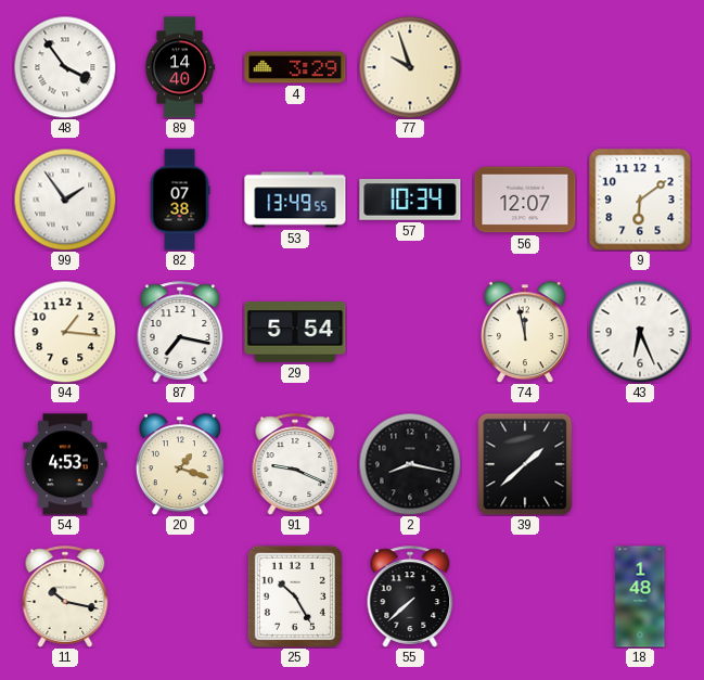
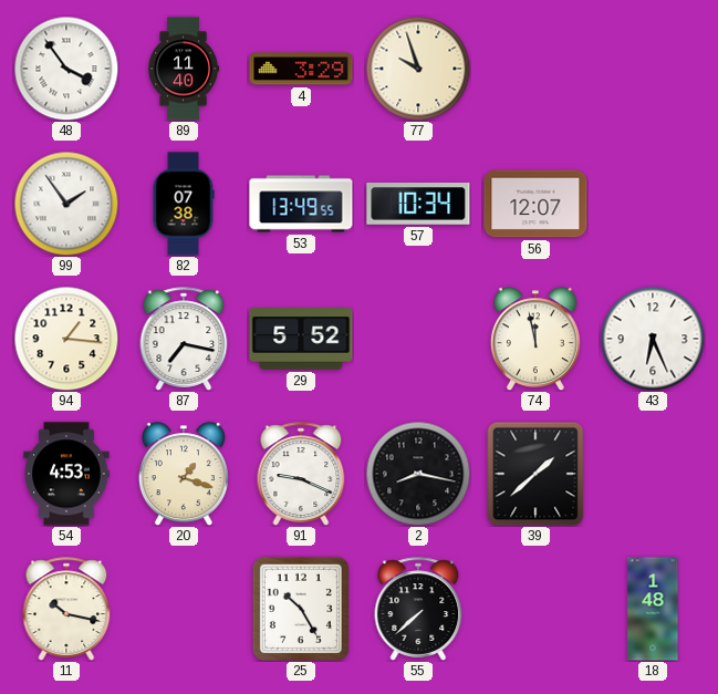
89: 14:40 -> 11:40
9: 6:09 -> none
29: 5:54 -> 5:52
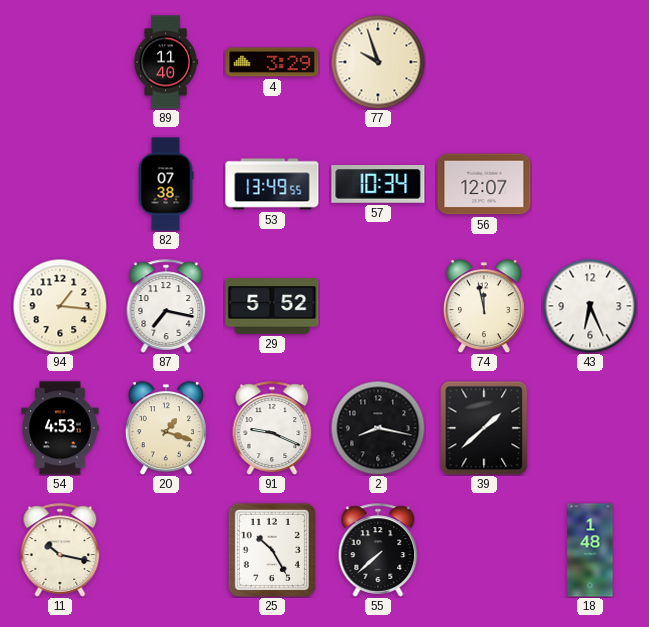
48: 3:54 -> none
99: 1:54 -> none
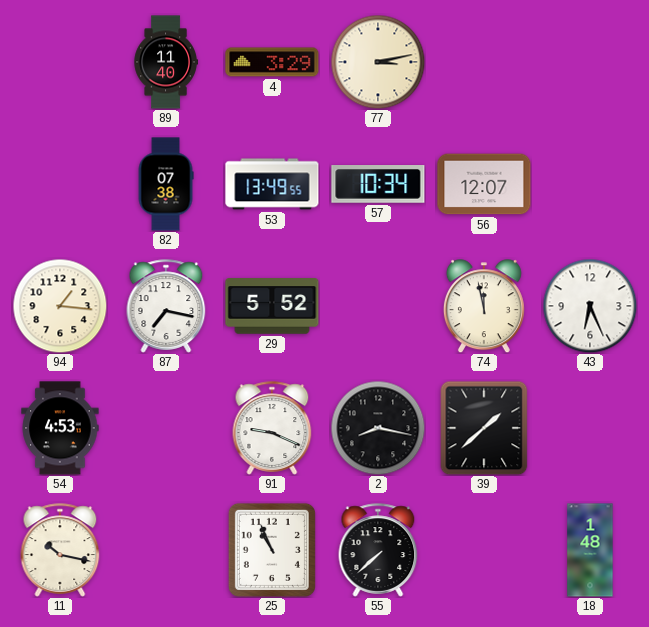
77: 9:57 -> 3:13
20: 1:18 -> none
25: 10:25 -> 10:56
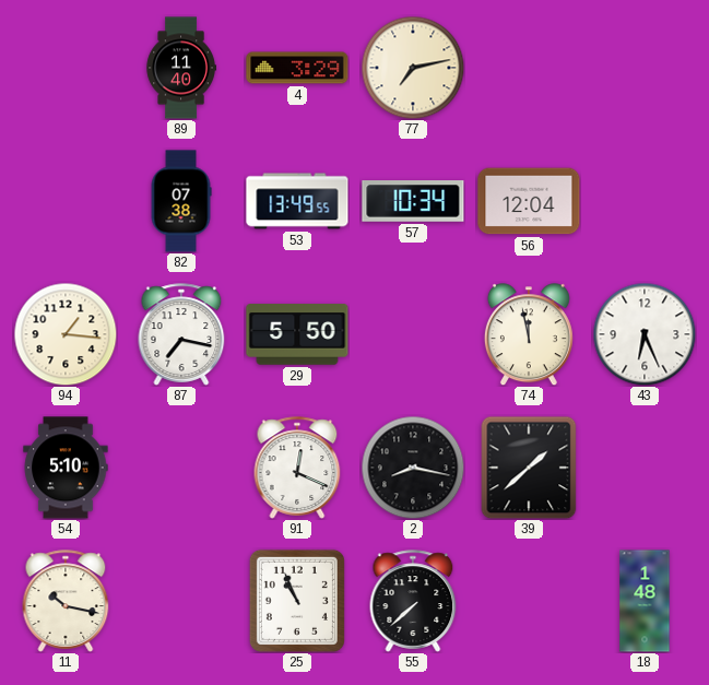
77: 3:13 -> 7:13
56: 12:07 -> 12:04
29: 5:52 -> 5:50
54: 4:53 -> 5:10
91: 9:19 -> 12:19
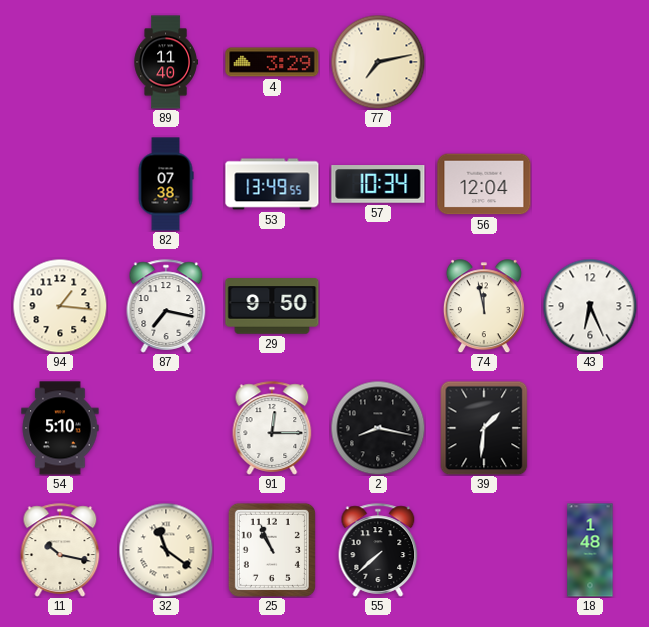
29: 5:50 -> 9:50
91: 12:19 -> 12:15
39: 1:38 -> 1:31
32: none -> 11:21
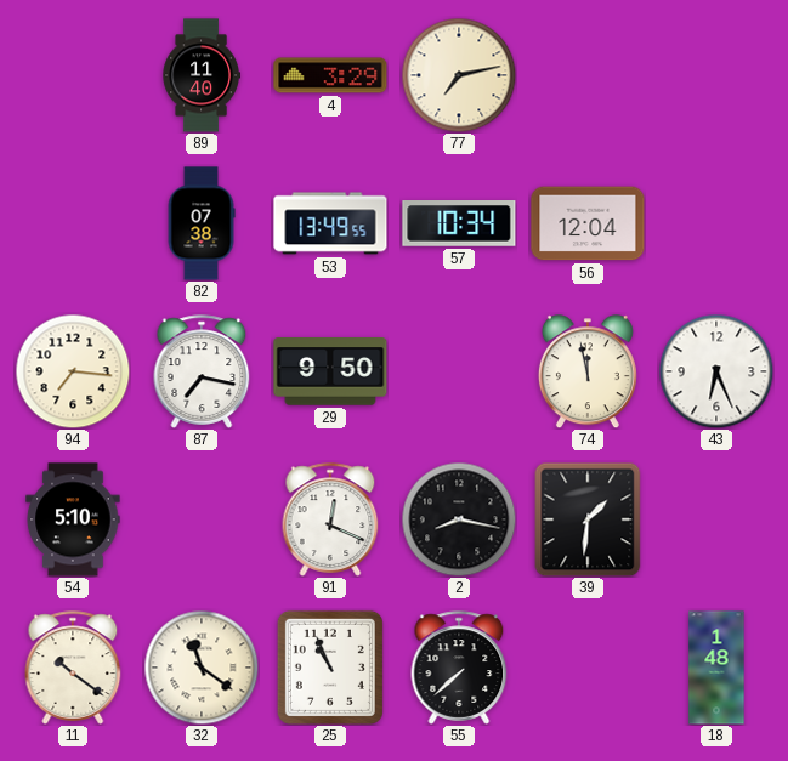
94: 1:16 -> 7:16
91: 12:15 -> 12:19
11: 10:17 -> 10:21
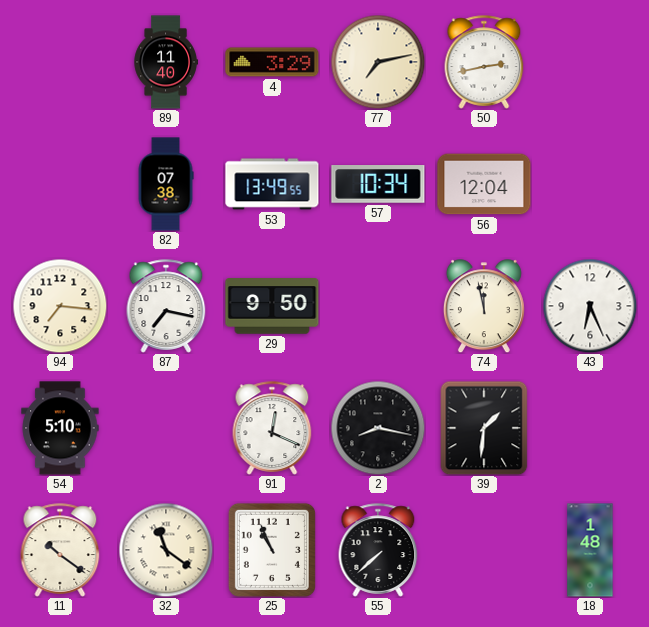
50: none -> 2:43
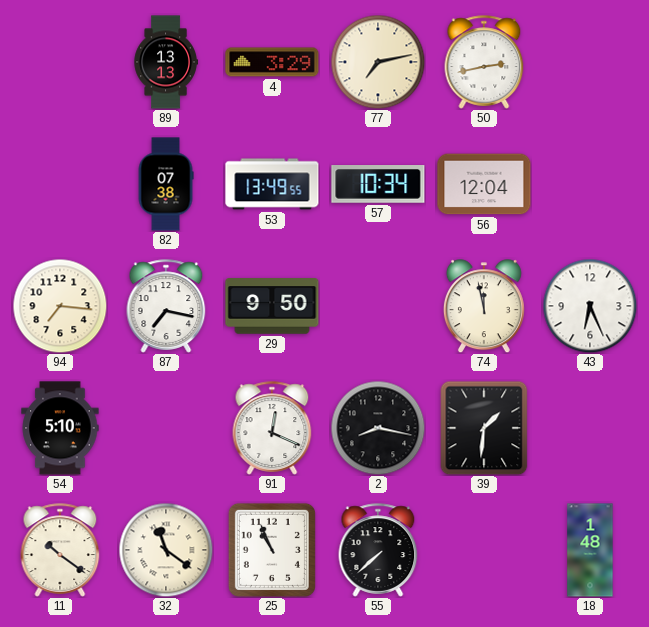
89: 11:40 -> 13:13
